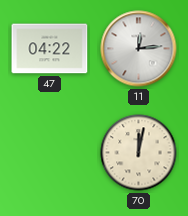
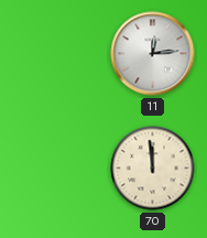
47: 04:22 -> none
70: 12:02 -> 11:59
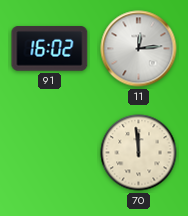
91: none -> 16:02
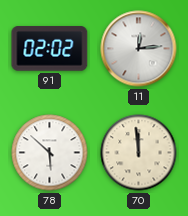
91: 16:02 -> 02:02
78: none -> 5:52
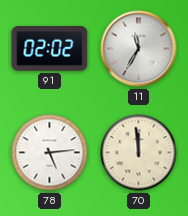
11: 12:14 -> 11:35
78: 5:52 -> 5:14
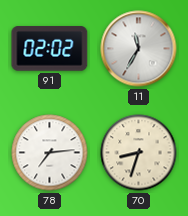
78: 5:14 -> 7:14
70: 11:59 -> 8:33
